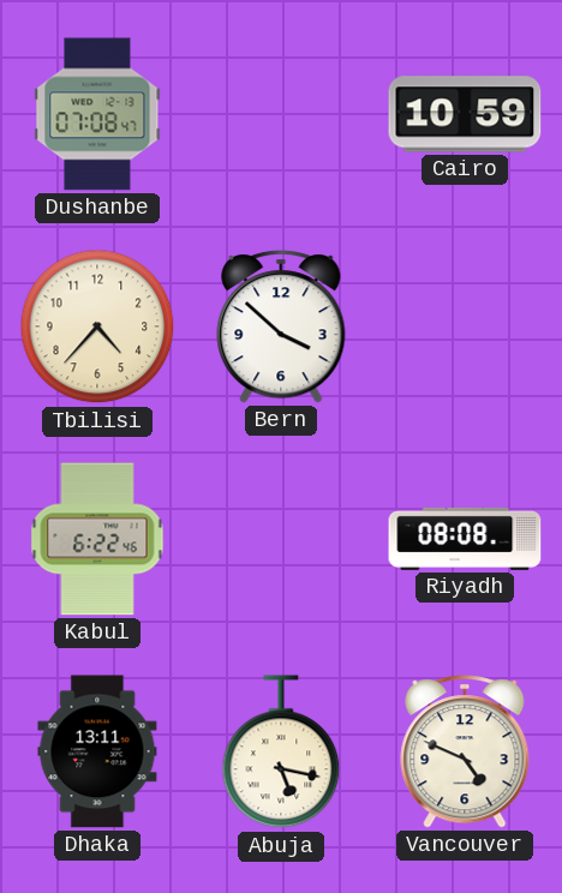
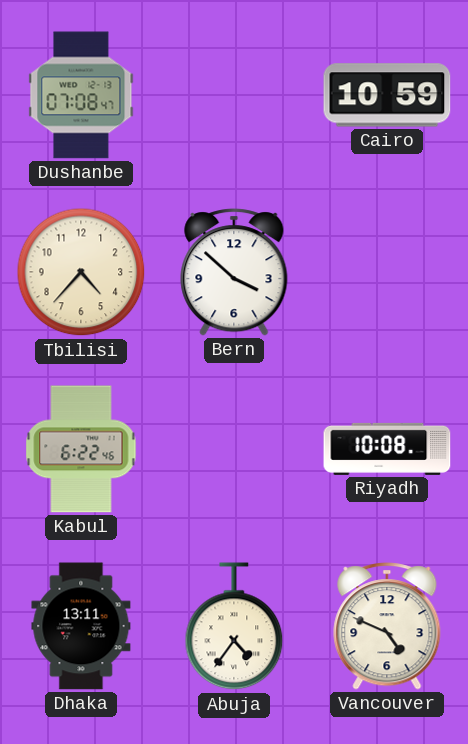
Riyadh: 08:08 -> 10:08
Abuja: 5:17 -> 4:36
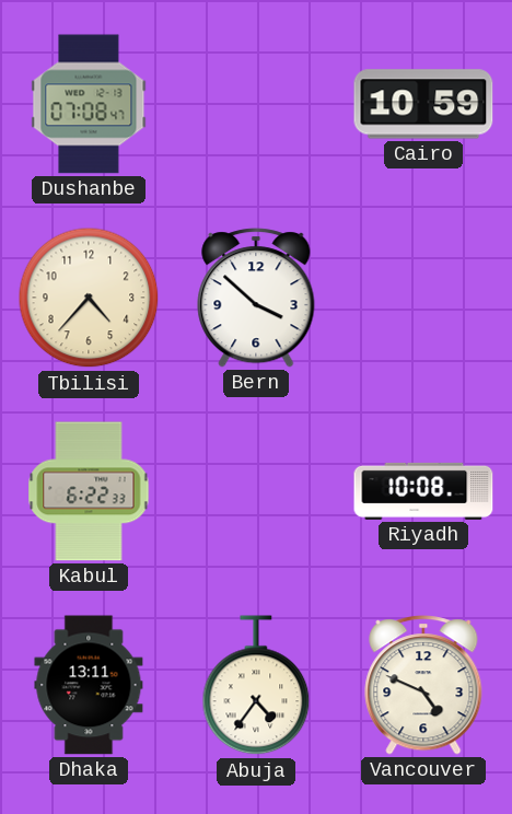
Kabul: 6:22:46 -> 6:22:33
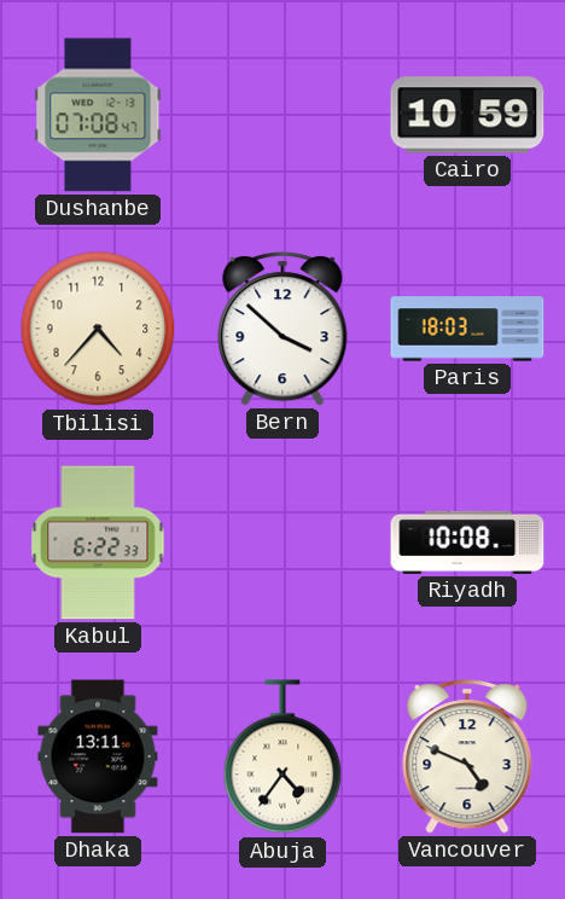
Paris: none -> 18:03
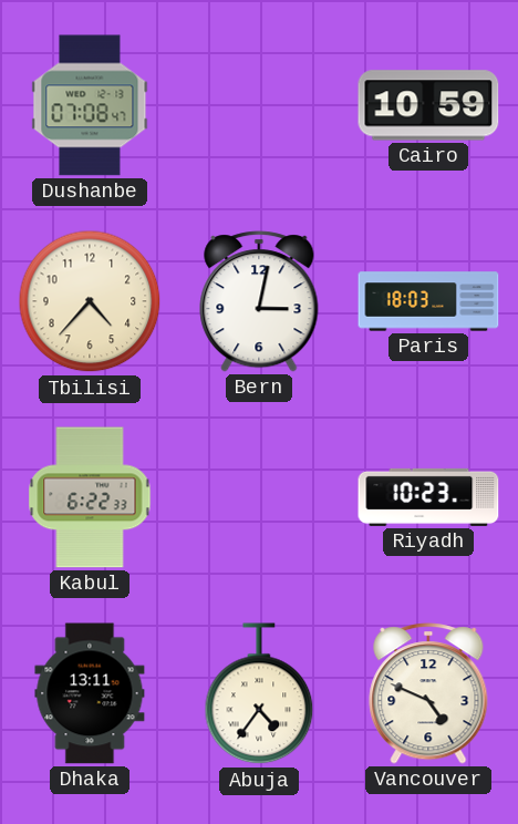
Bern: 3:52 -> 3:02
Riyadh: 10:08 -> 10:23
